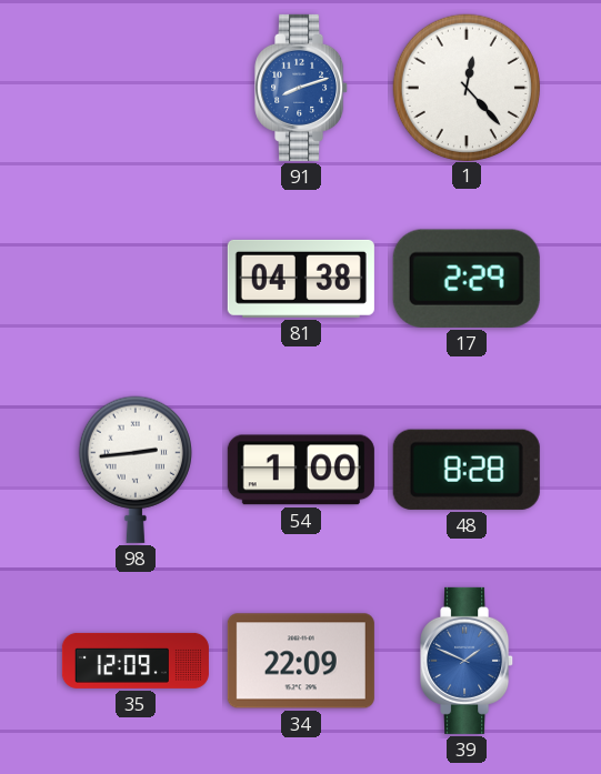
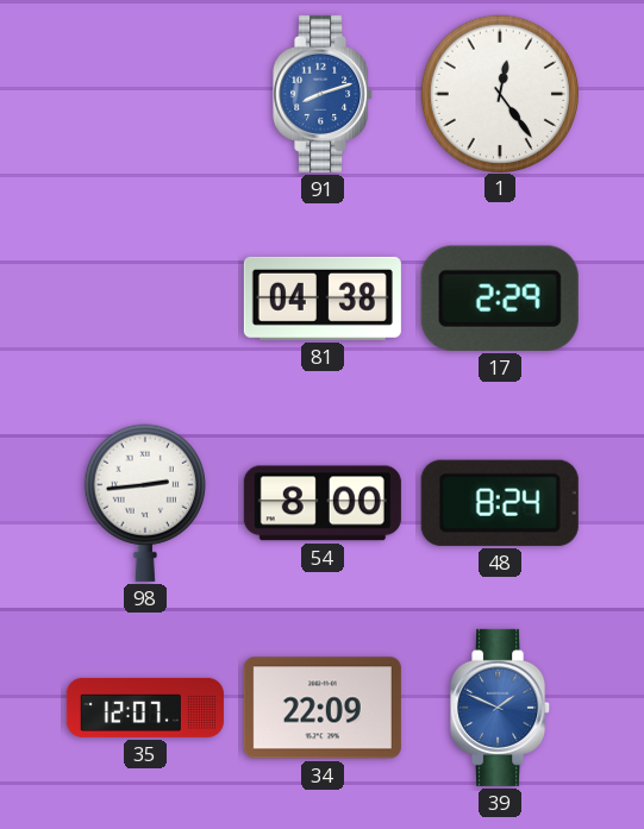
1: 12:23 -> 12:24
54: 1:00 -> 8:00
48: 8:28 -> 8:24
35: 12:09 -> 12:07
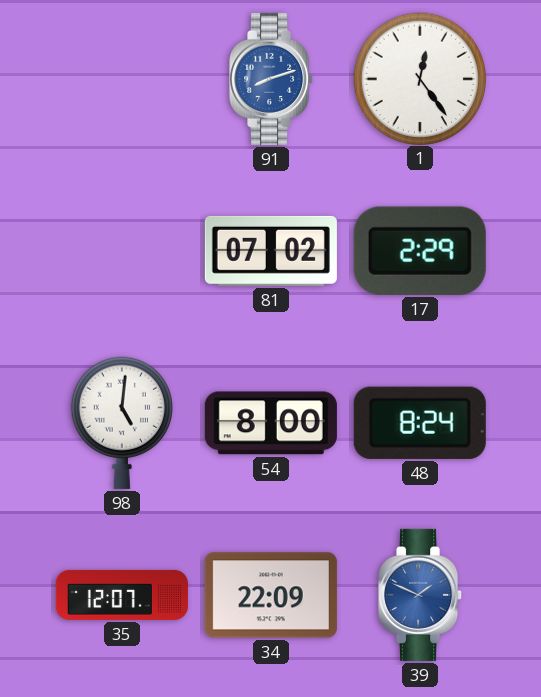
81: 04:38 -> 07:02
98: 2:44 -> 5:01
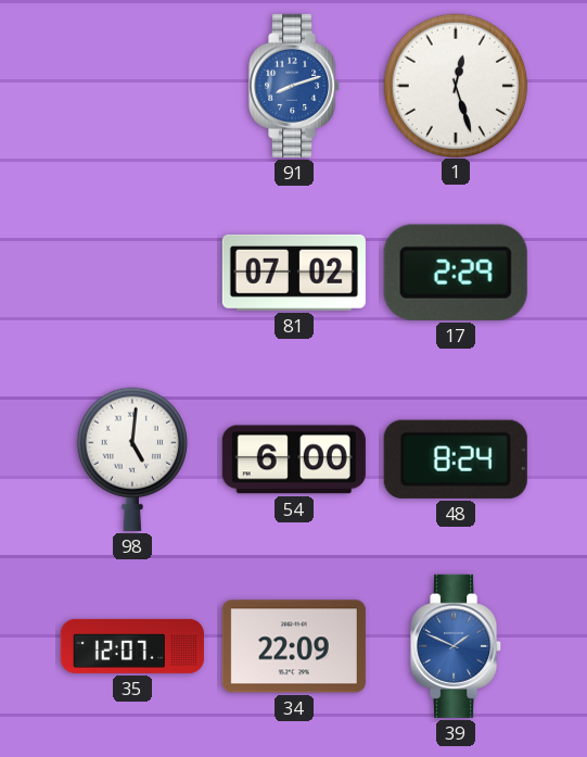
1: 12:24 -> 12:27
54: 8:00 -> 6:00
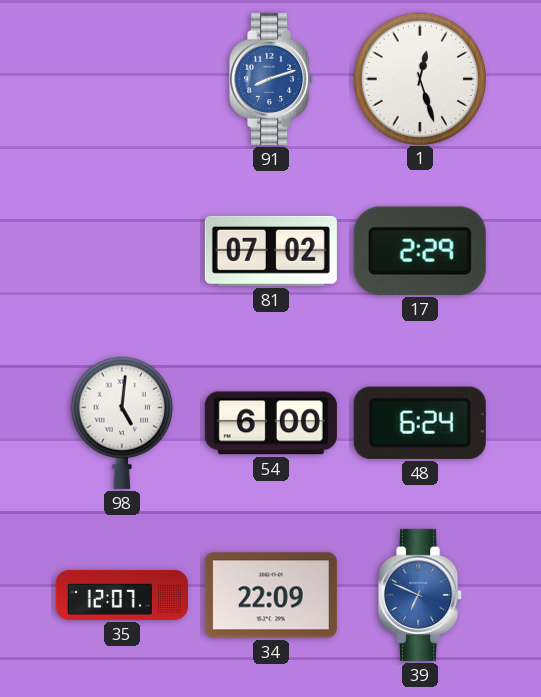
48: 8:24 -> 6:24
39: 1:49 -> 6:49
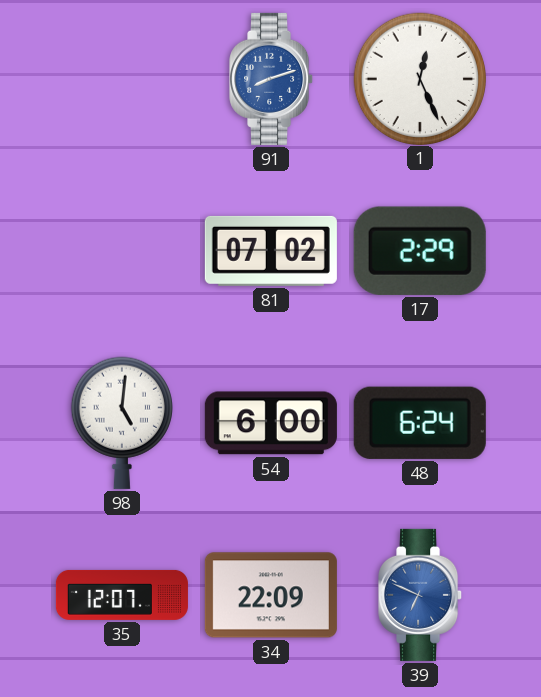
1: 12:27 -> 12:26
